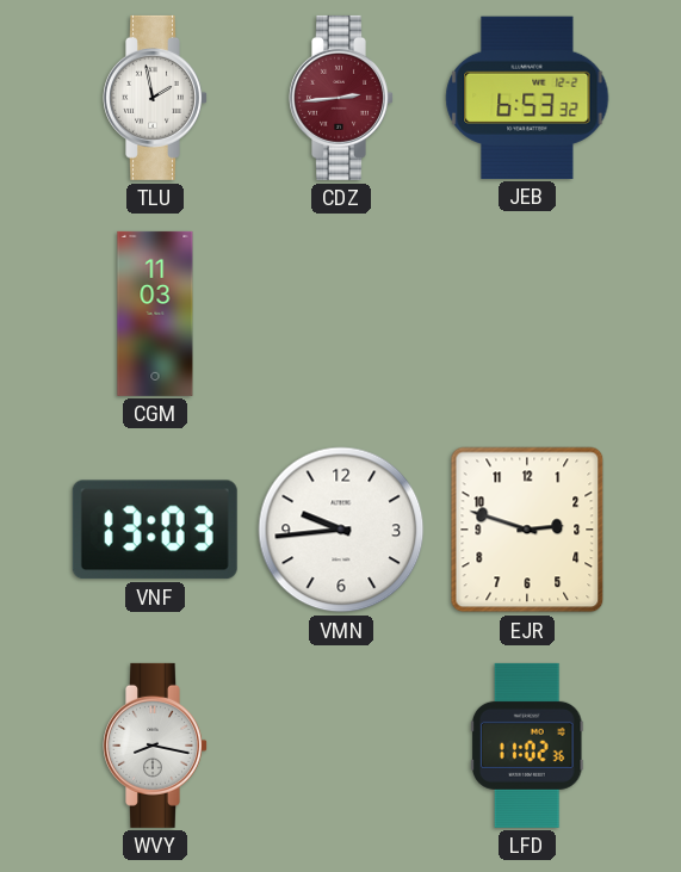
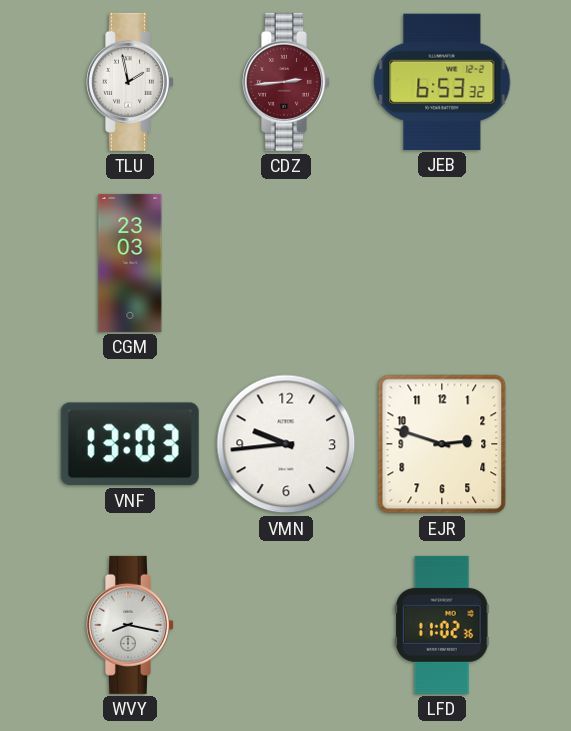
CGM: 11:03 -> 23:03
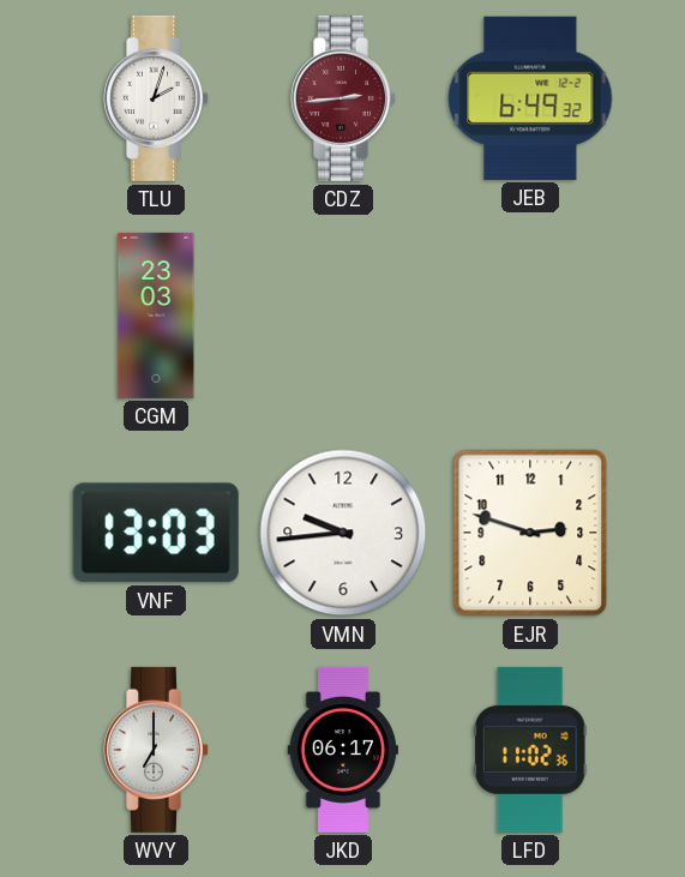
TLU: 1:58 -> 2:03
JEB: 6:53 -> 6:49
WVY: 8:17 -> 7:00
JKD: none -> 06:17
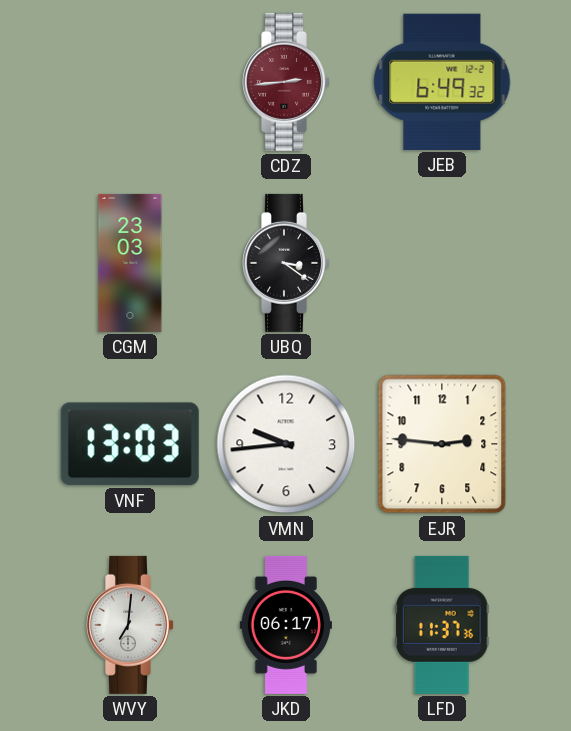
TLU: 2:03 -> none
UBQ: none -> 3:21
EJR: 2:48 -> 2:46
WVY: 7:00 -> 7:01
LFD: 11:02 -> 11:37
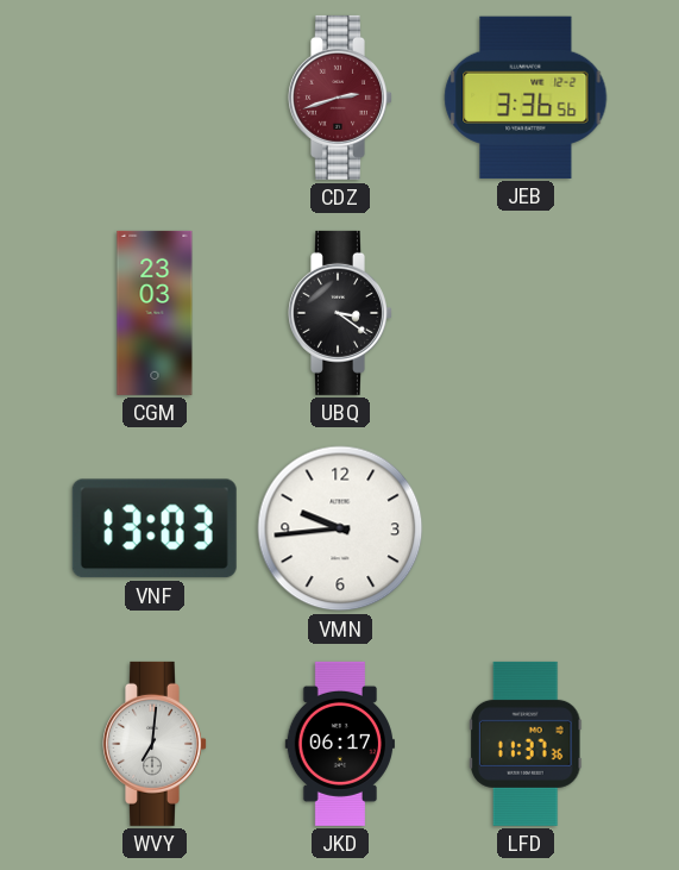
CDZ: 2:44 -> 2:42
JEB: 6:49 -> 3:36
EJR: 2:46 -> none
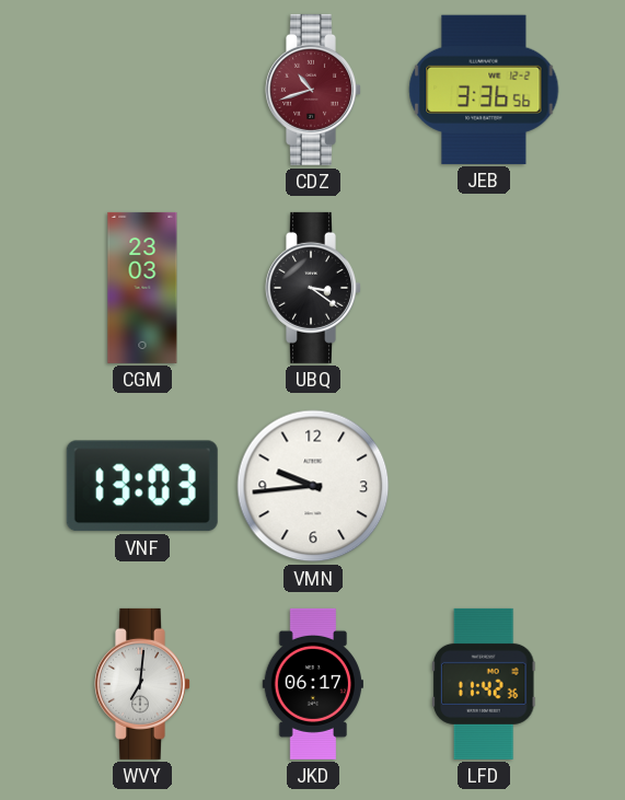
CDZ: 2:42 -> 10:42
LFD: 11:37 -> 11:42
